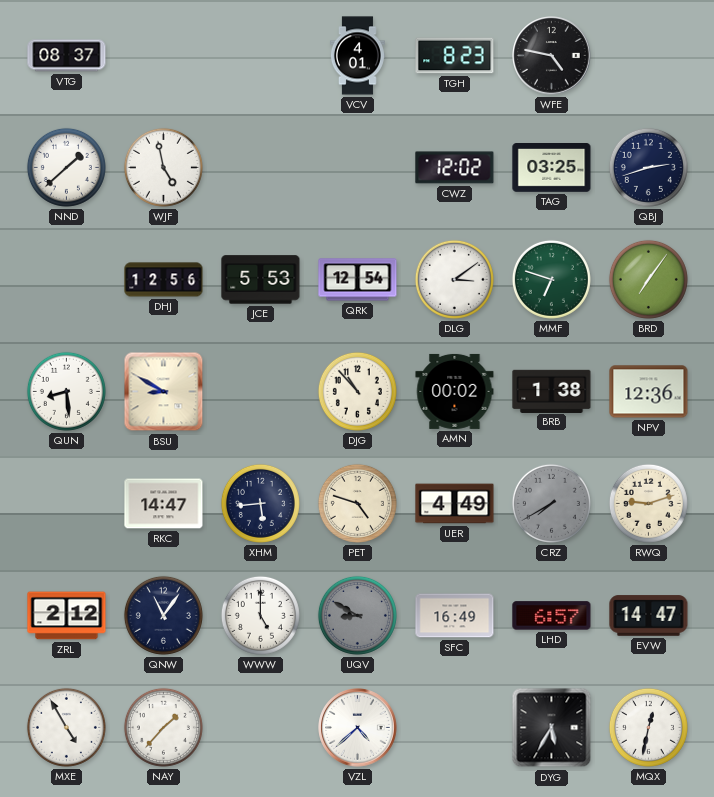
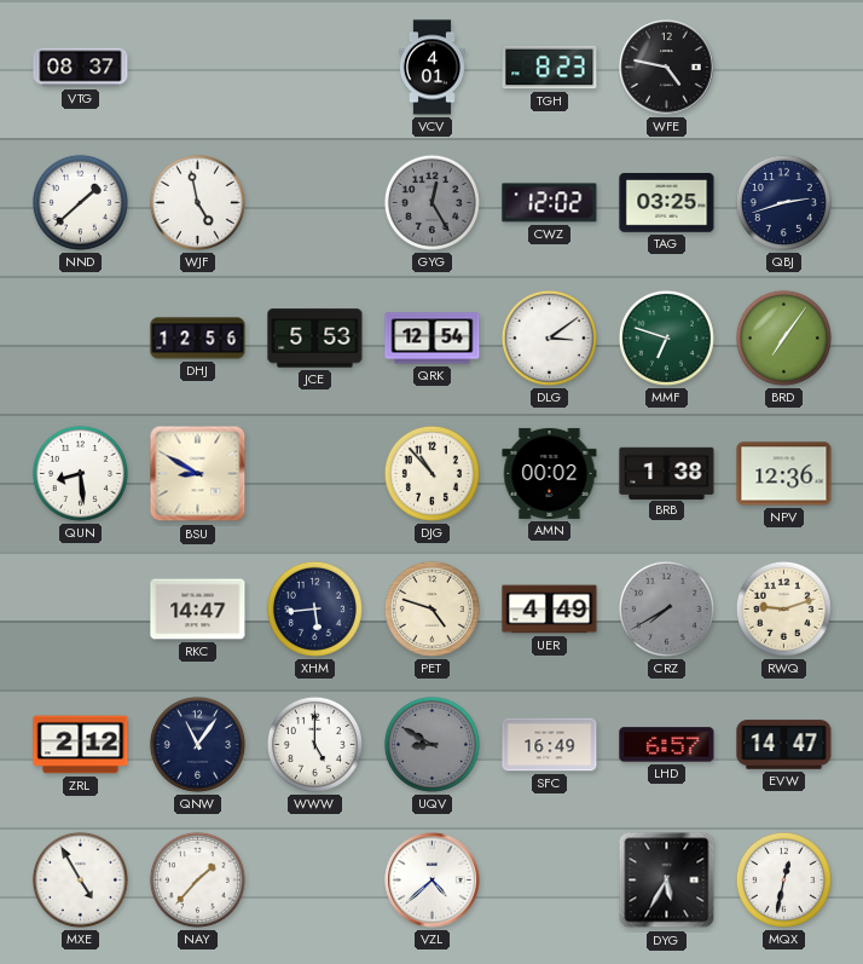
GYG: none -> 12:25
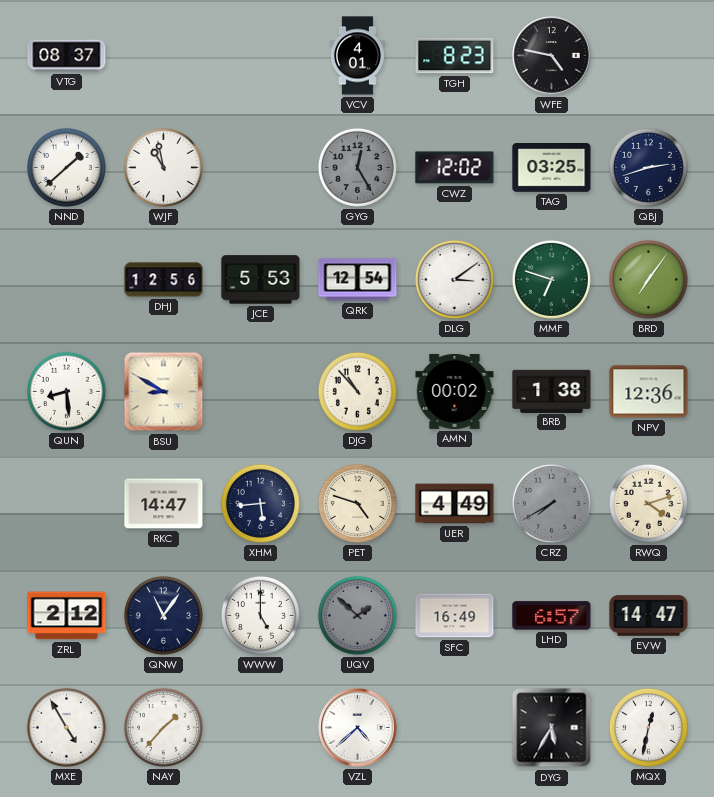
WJF: 4:58 -> 10:58
RWQ: 9:12 -> 4:12
UQV: 8:50 -> 1:52
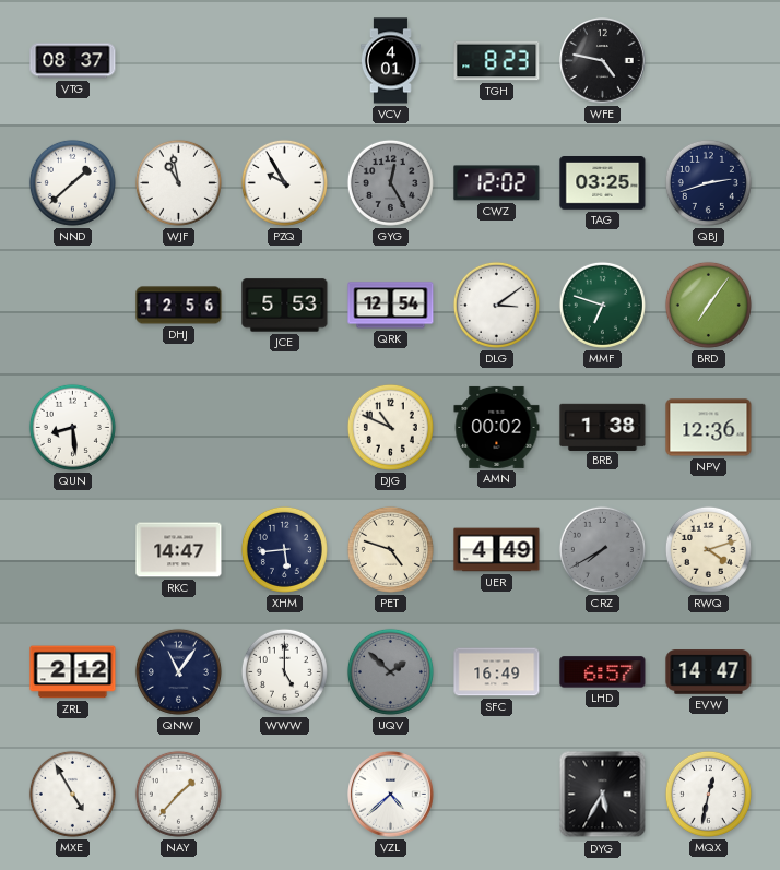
PZQ: none -> 9:55
BSU: 8:50 -> none
DJG: 10:53 -> 10:49
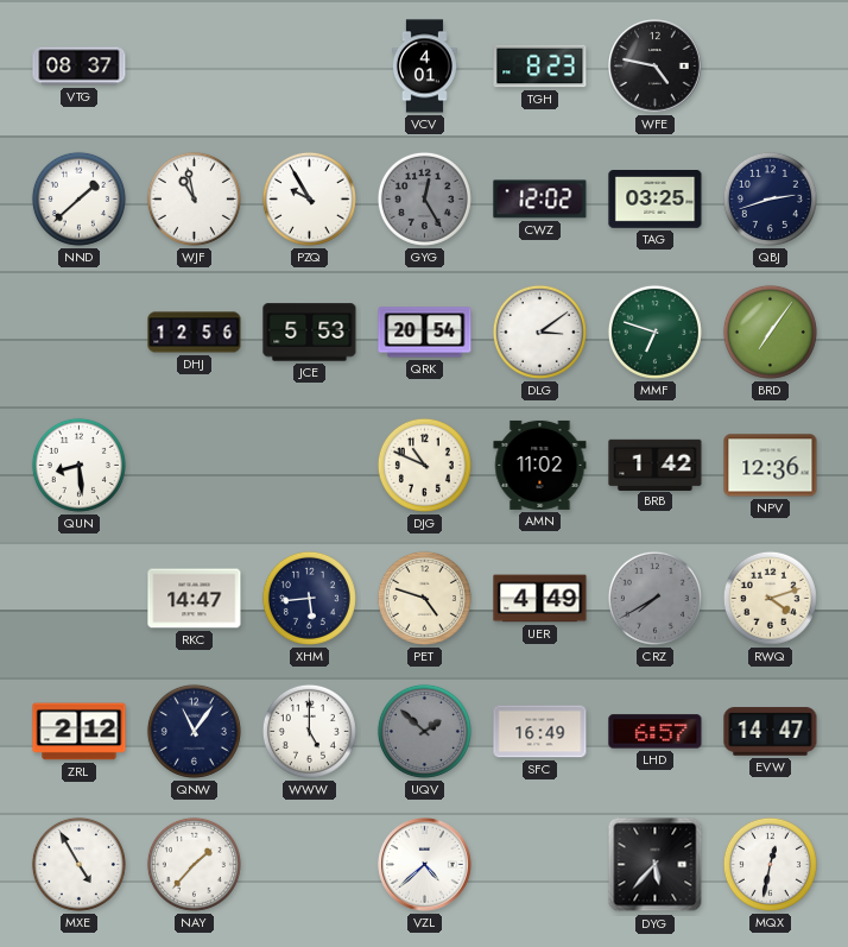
QRK: 12:54 -> 20:54
AMN: 00:02 -> 11:02
BRB: 1:38 -> 1:42
DYG: 5:35 -> 5:37
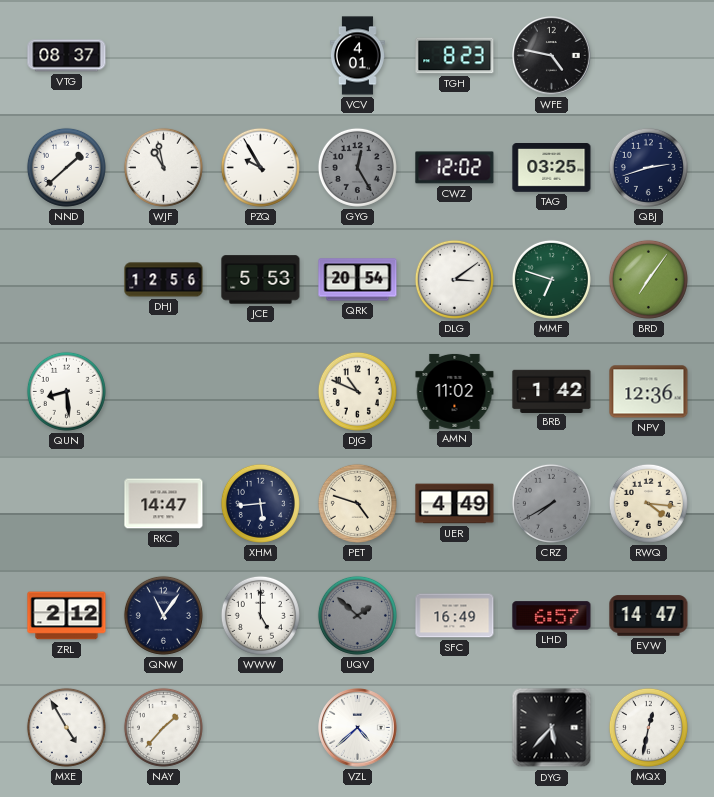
RWQ: 4:12 -> 4:16
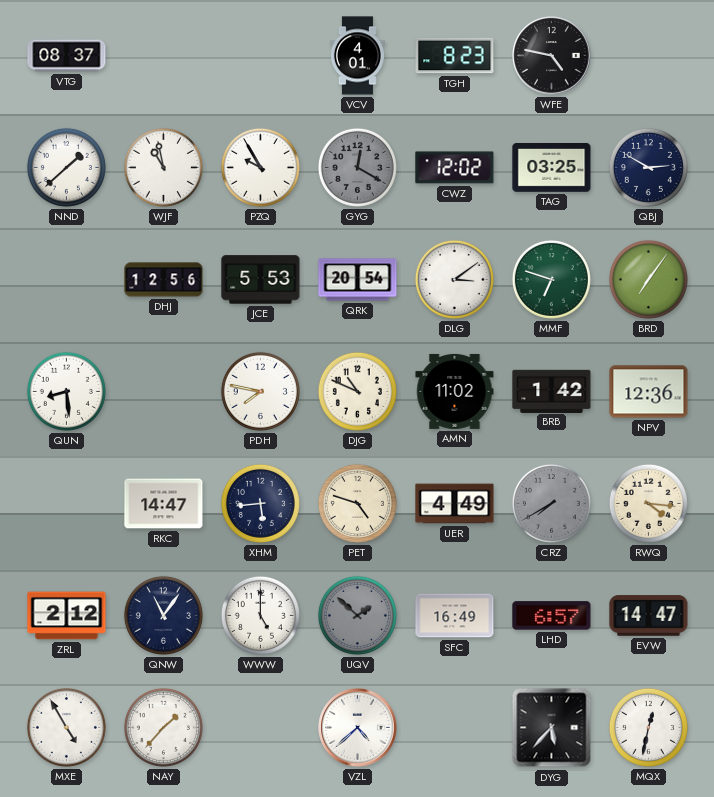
GYG: 12:25 -> 12:20
QBJ: 2:42 -> 2:50
PDH: none -> 7:47
